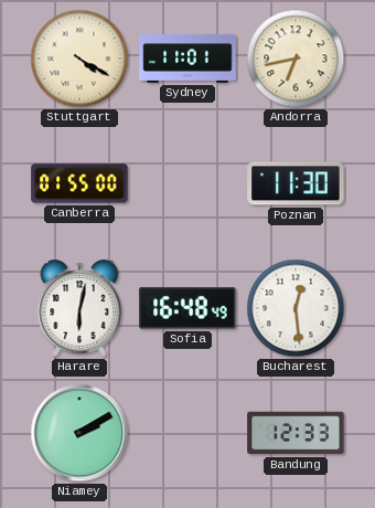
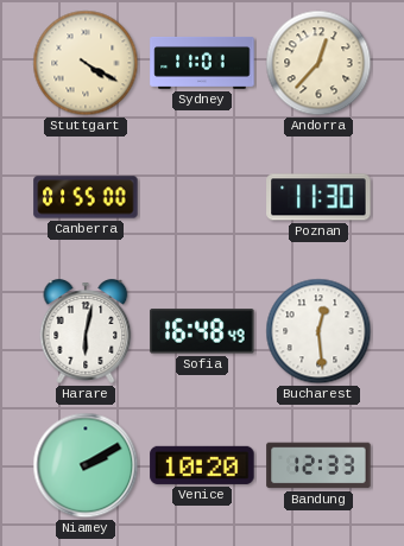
Andorra: 6:43 -> 12:37
Venice: none -> 10:20
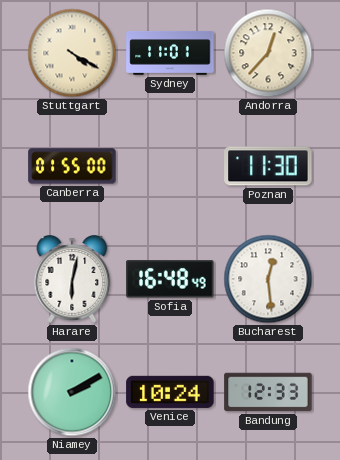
Venice: 10:20 -> 10:24
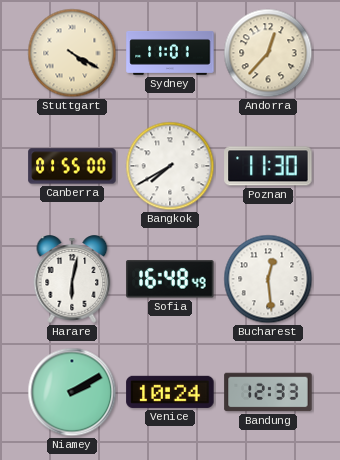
Bangkok: none -> 7:40
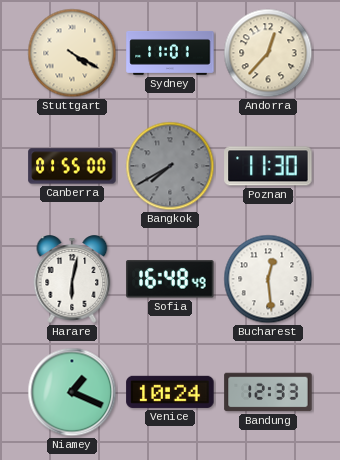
Bangkok dial: white -> grey
Niamey: 2:10 -> 1:19
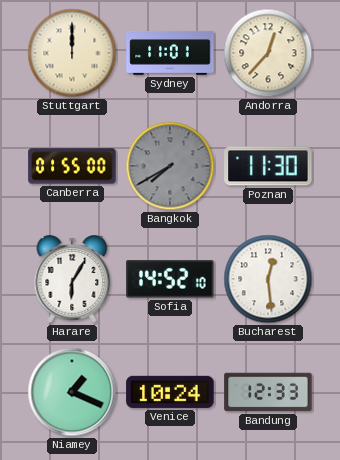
Stuttgart: 4:20 -> 12:00
Harare: 6:02 -> 6:05
Sofia: 16:48 -> 14:52
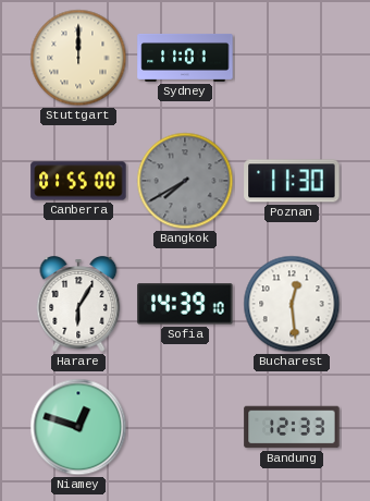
Andorra: 12:37 -> none
Sofia: 14:52 -> 14:39
Niamey: 1:19 -> 12:48
Venice: 10:24 -> none
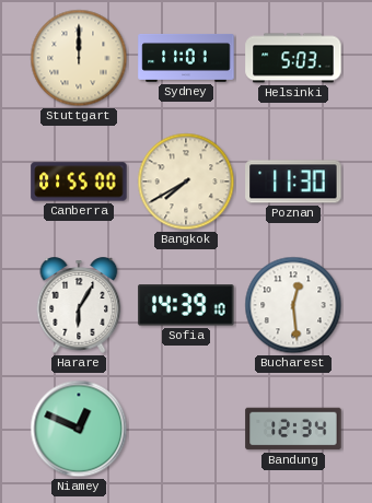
Helsinki: none -> 5:03
Bangkok dial: grey -> cream
Niamey: 12:48 -> 12:49
Bandung: 12:33 -> 12:34
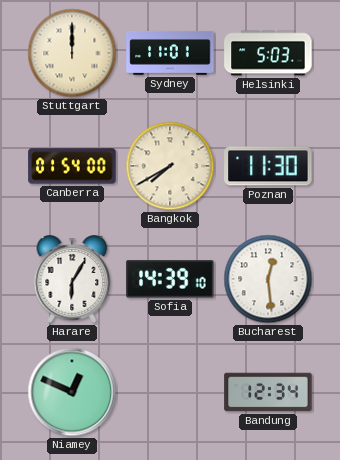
Canberra: 01:55 -> 01:54
